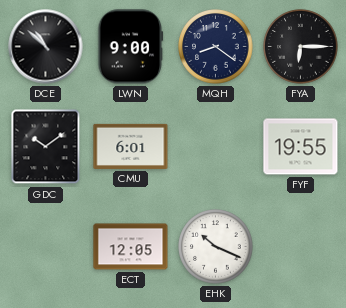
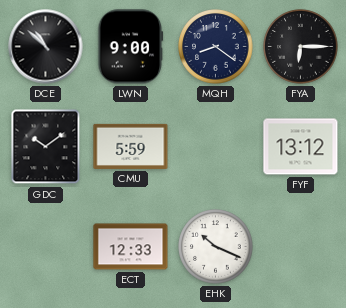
CMU: 6:01 -> 5:59
FYF: 19:55 -> 13:12
ECT: 12:05 -> 12:33
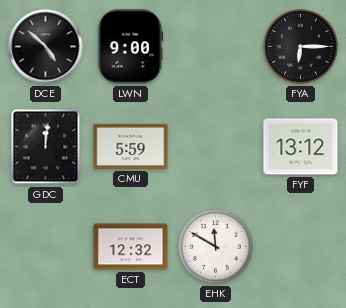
DCE: 10:52 -> 4:52
MQH: 8:21 -> none
GDC: 10:09 -> 12:01
ECT: 12:33 -> 12:32
EHK: 10:19 -> 11:50
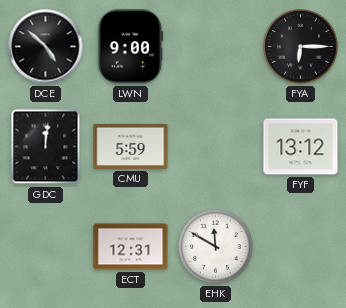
ECT: 12:32 -> 12:31
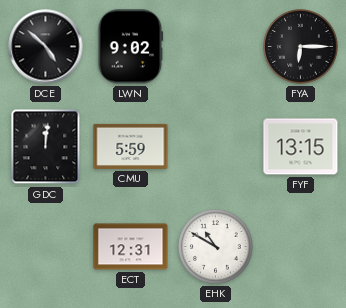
LWN: 9:00 -> 9:02
FYF: 13:12 -> 13:15
EHK: 11:50 -> 10:50
